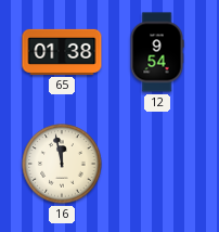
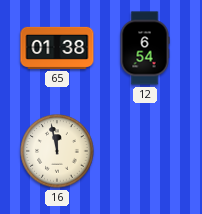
12: 9:54 -> 6:54
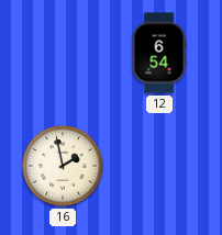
65: 01:38 -> none
16: 11:58 -> 1:58
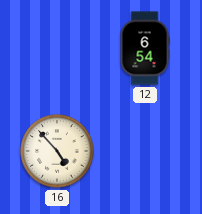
16: 1:58 -> 4:53
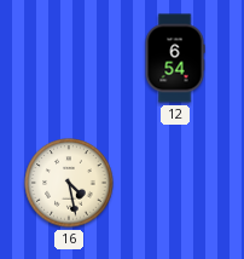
16: 4:53 -> 4:28
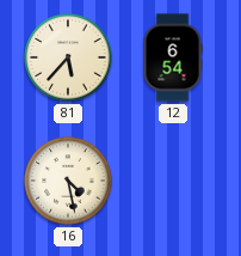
81: none -> 5:37
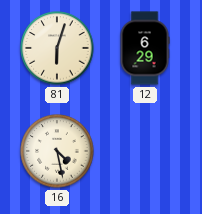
81: 5:37 -> 6:03
12: 6:54 -> 6:29
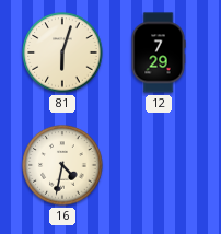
12: 6:29 -> 7:29
16: 4:28 -> 4:32
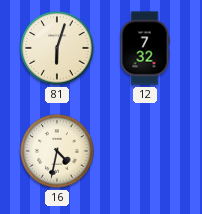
12: 7:29 -> 7:32
